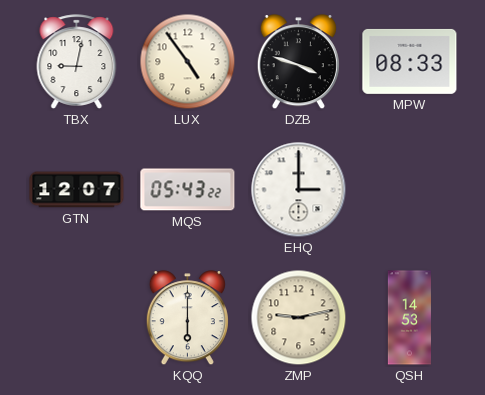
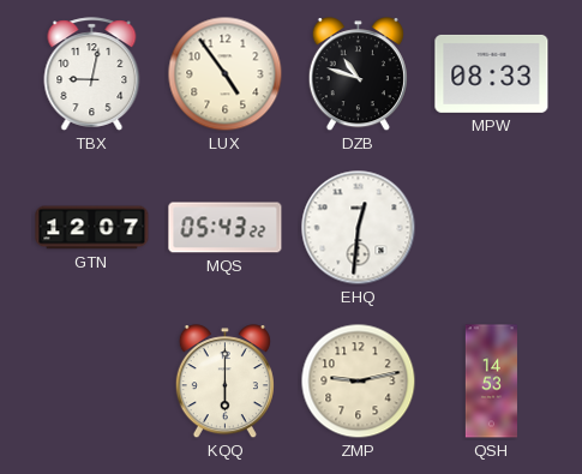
DZB: 3:48 -> 10:48
EHQ: 3:00 -> 12:31
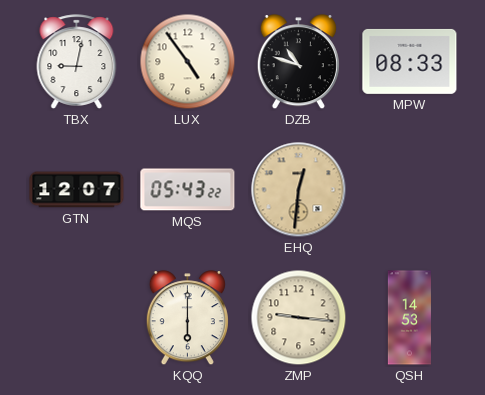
EHQ dial: white -> champagne
ZMP: 9:13 -> 9:16
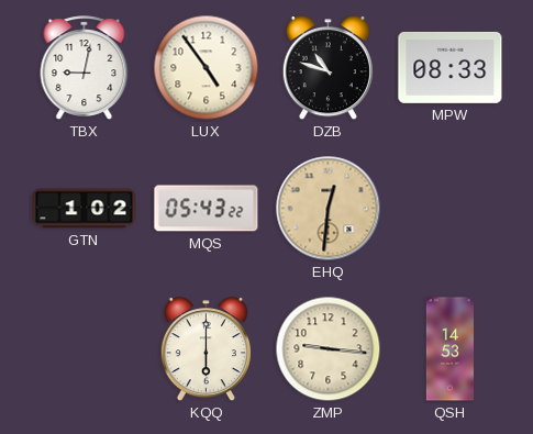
GTN: 12:07 -> 1:02
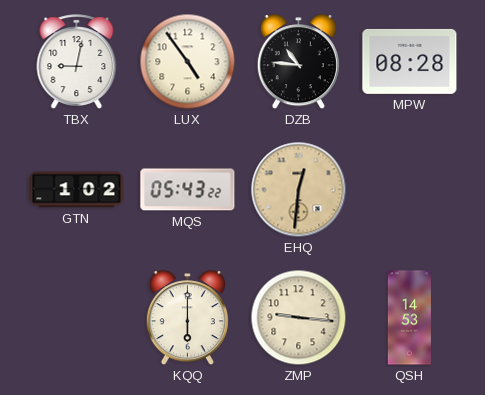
DZB: 10:48 -> 10:46
MPW: 08:33 -> 08:28
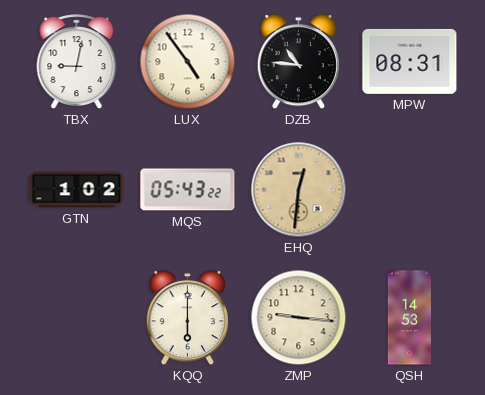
MPW: 08:28 -> 08:31
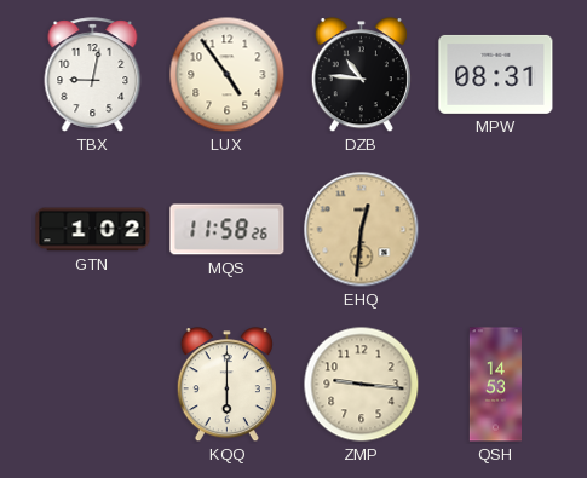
MQS: 05:43 -> 11:58
